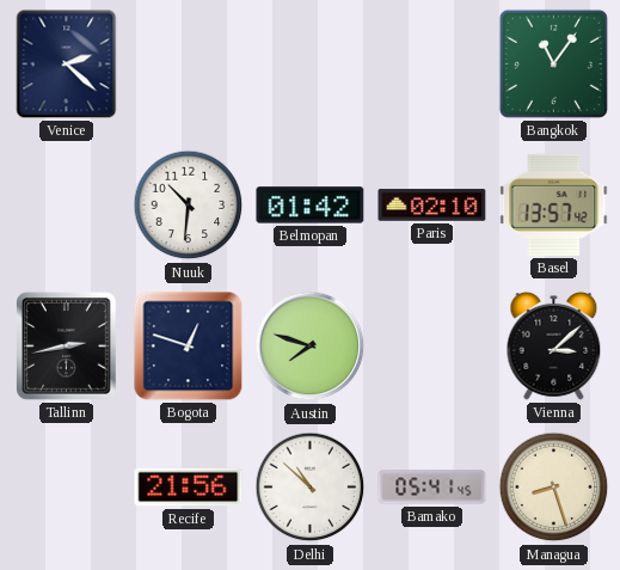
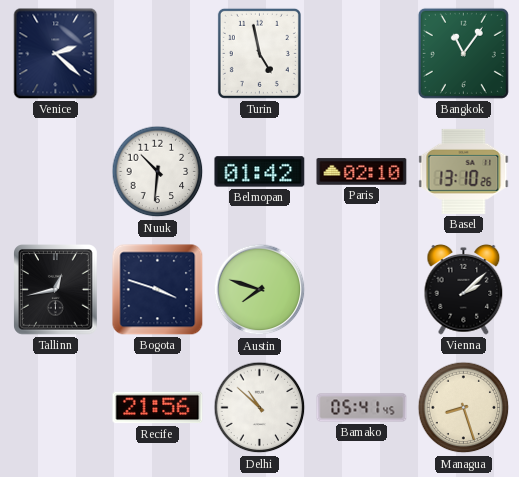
Turin: none -> 4:58
Basel: 13:57 -> 13:10
Tallinn: 2:43 -> 12:43
Bogota: 12:48 -> 3:48
Vienna: 3:08 -> 2:08
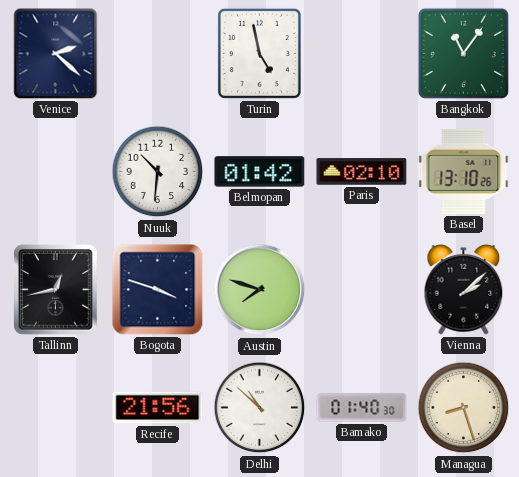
Bamako: 05:41 -> 01:40
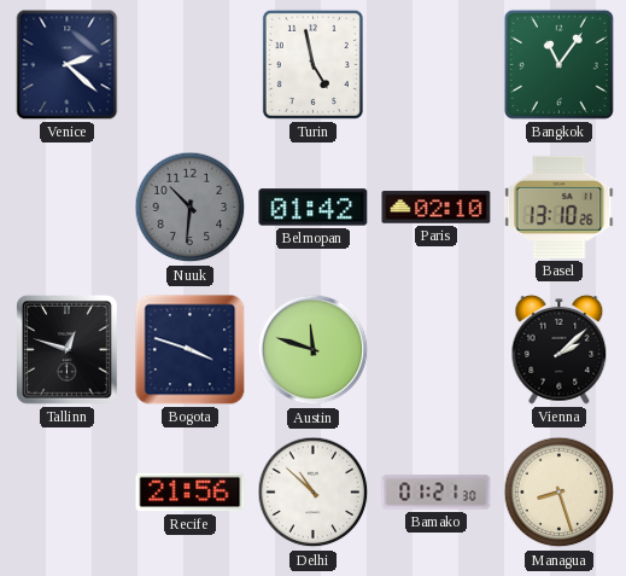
Nuuk dial: white -> grey
Tallinn: 12:43 -> 12:48
Austin: 7:48 -> 11:48
Bamako: 01:40 -> 01:21
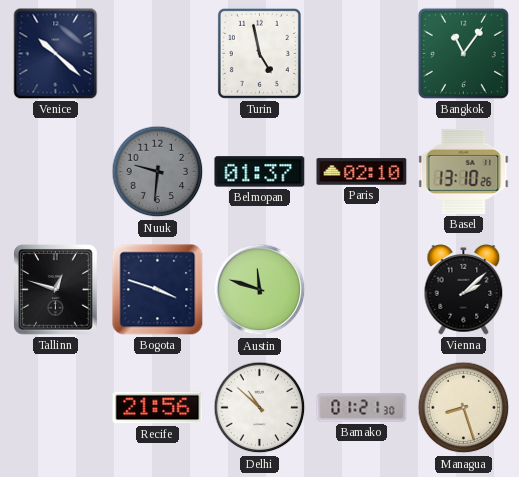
Venice: 2:22 -> 10:22
Nuuk: 10:31 -> 9:31
Belmopan: 01:42 -> 01:37
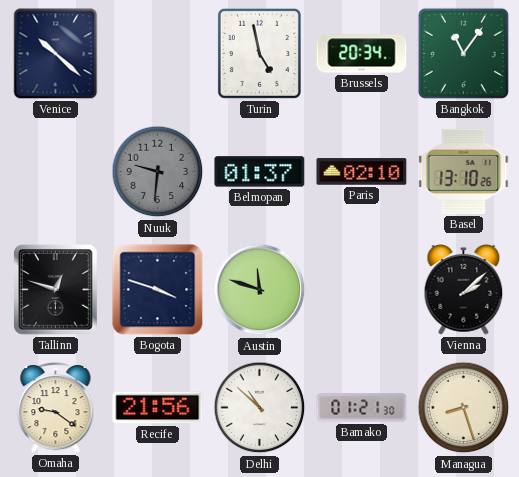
Brussels: none -> 20:34
Omaha: none -> 9:21
